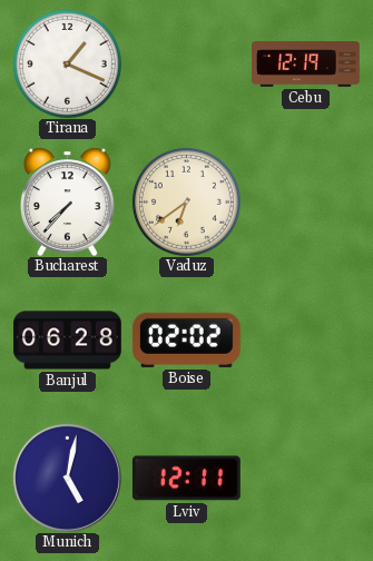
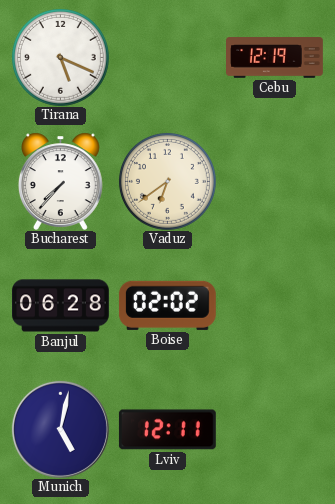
Tirana: 1:19 -> 5:19
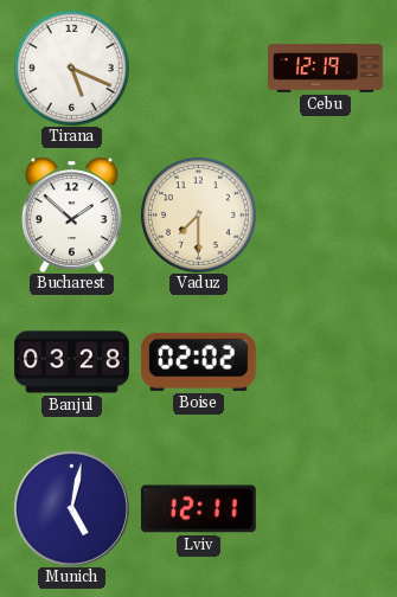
Bucharest: 7:37 -> 1:52
Vaduz: 6:39 -> 7:30
Banjul: 06:28 -> 03:28
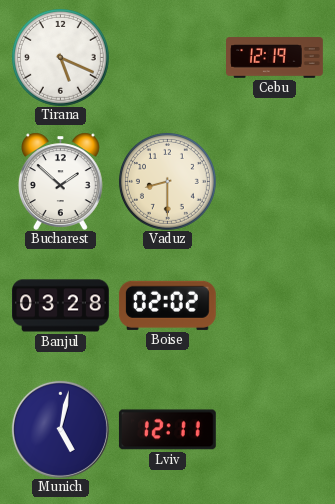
Vaduz: 7:30 -> 8:30
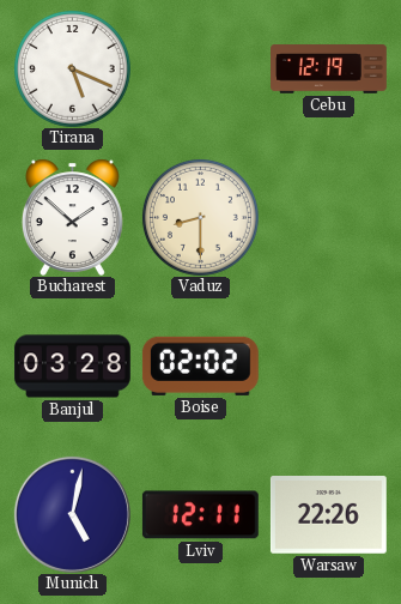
Warsaw: none -> 22:26
